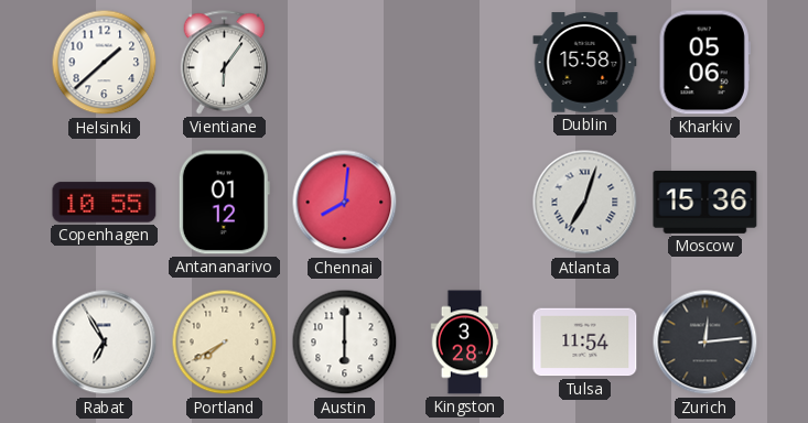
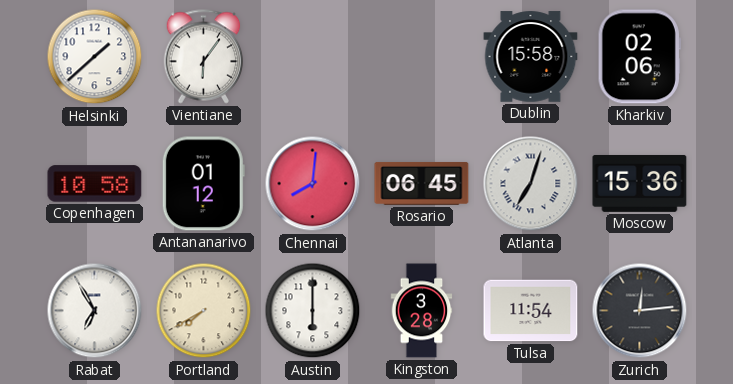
Kharkiv: 05:06 -> 02:06
Copenhagen: 10:55 -> 10:58
Rosario: none -> 06:45
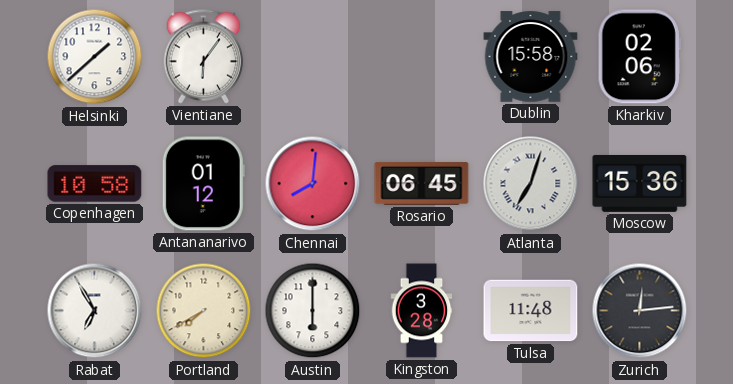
Tulsa: 11:54 -> 11:48
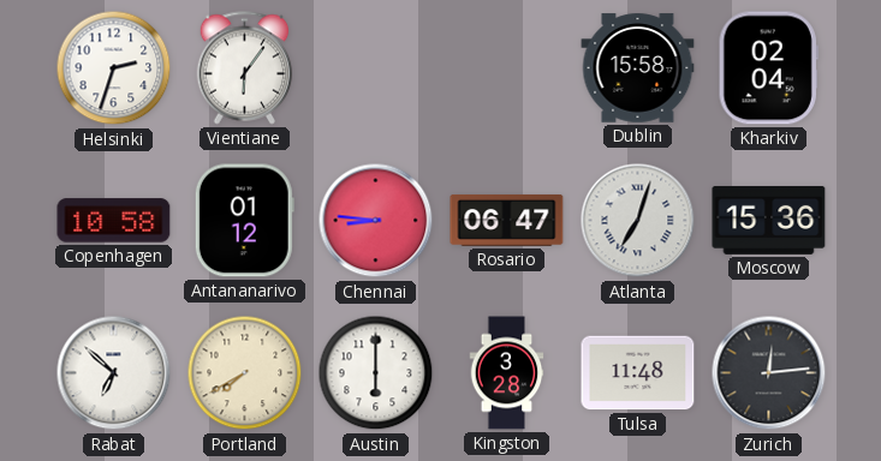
Helsinki: 1:38 -> 2:33
Kharkiv: 02:06 -> 02:04
Chennai: 8:01 -> 8:46
Rosario: 06:45 -> 06:47
Rabat: 6:55 -> 6:52
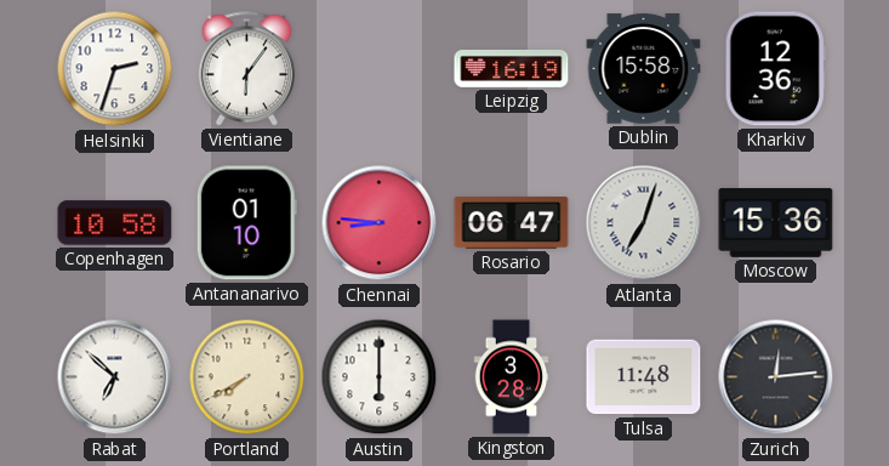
Leipzig: none -> 16:19
Kharkiv: 02:04 -> 12:36
Antananarivo: 01:12 -> 01:10
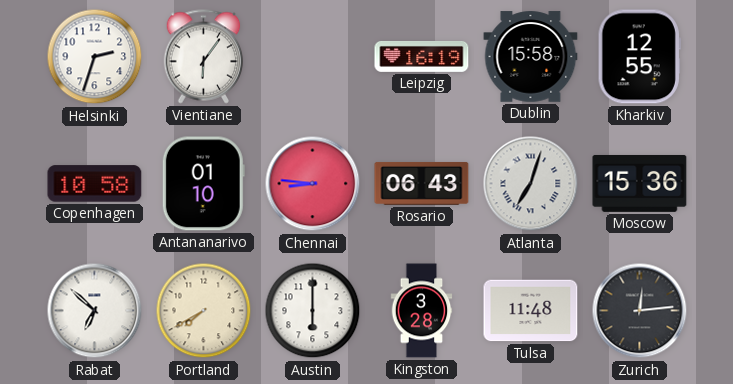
Kharkiv: 12:36 -> 12:55
Rosario: 06:47 -> 06:43
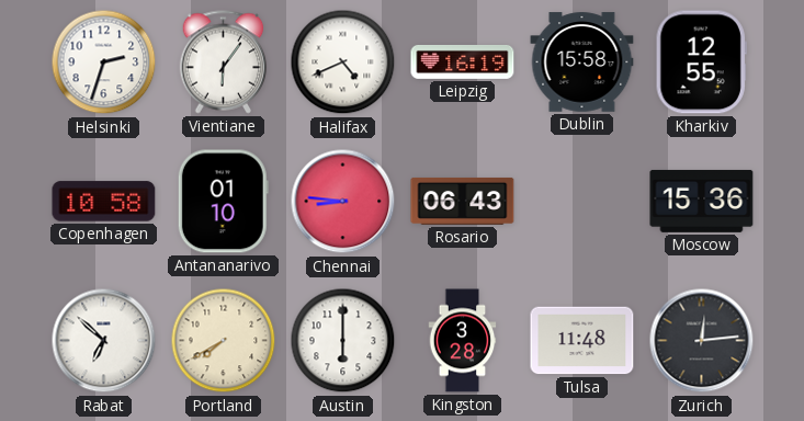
Halifax: none -> 4:41
Atlanta: 7:03 -> none
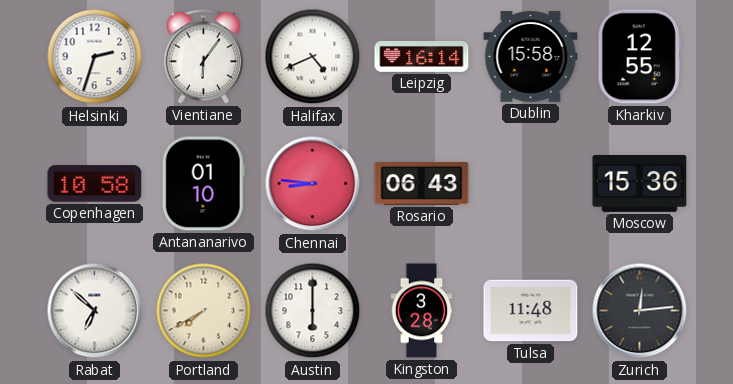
Leipzig: 16:19 -> 16:14
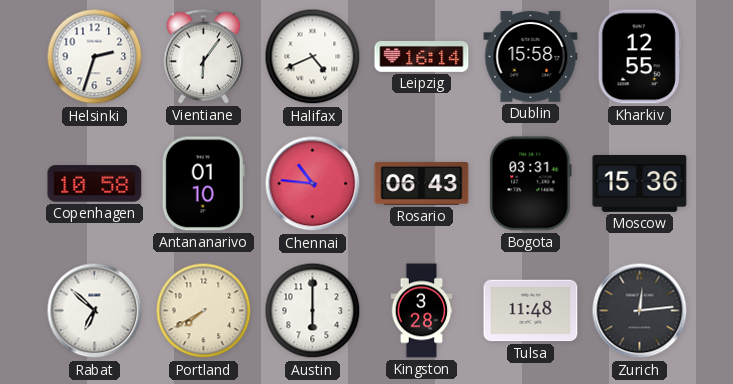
Chennai: 8:46 -> 10:46
Bogota: none -> 03:31
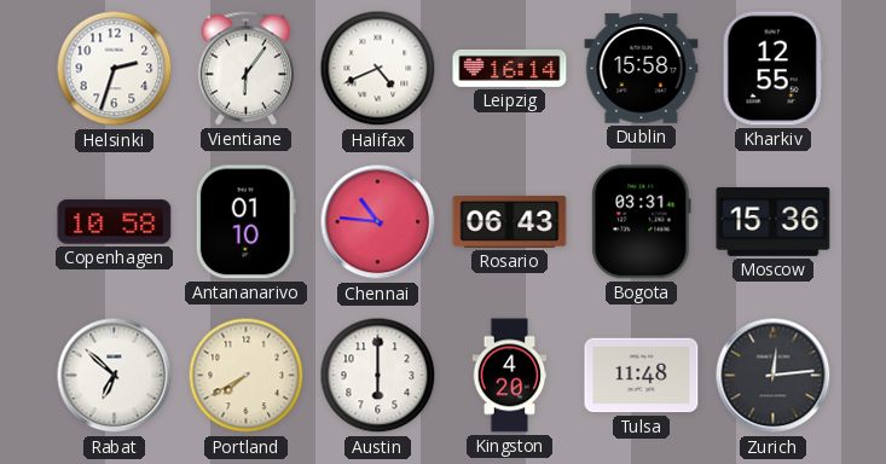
Kingston: 3:28 -> 4:20
